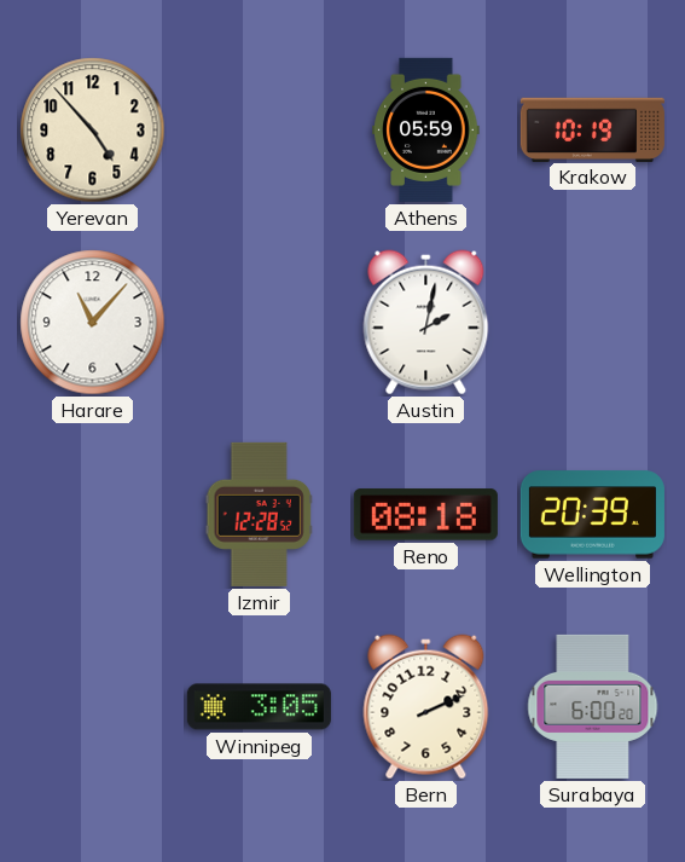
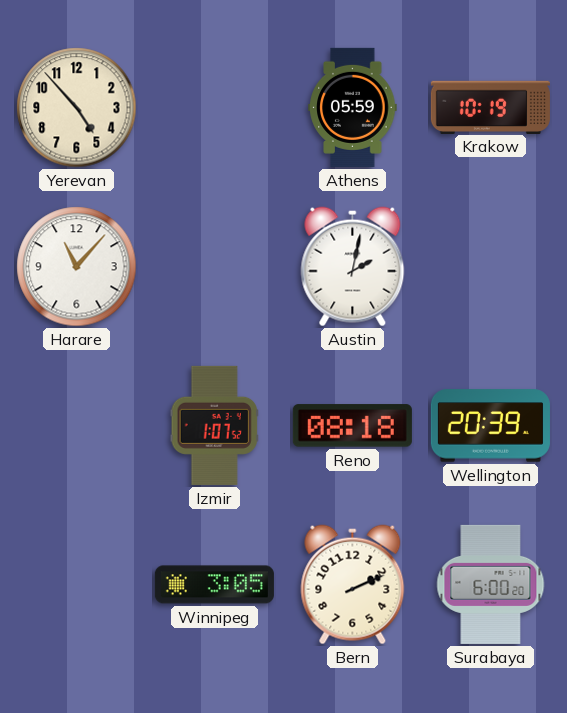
Izmir: 12:28 -> 1:07
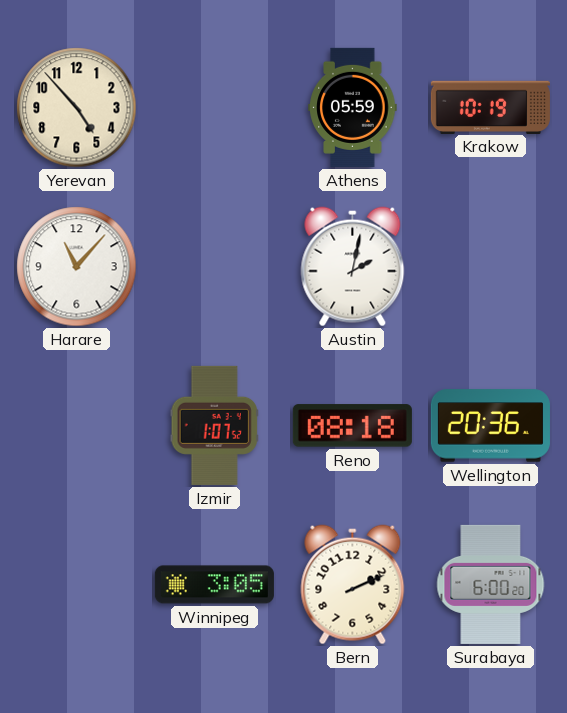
Wellington: 20:39 -> 20:36
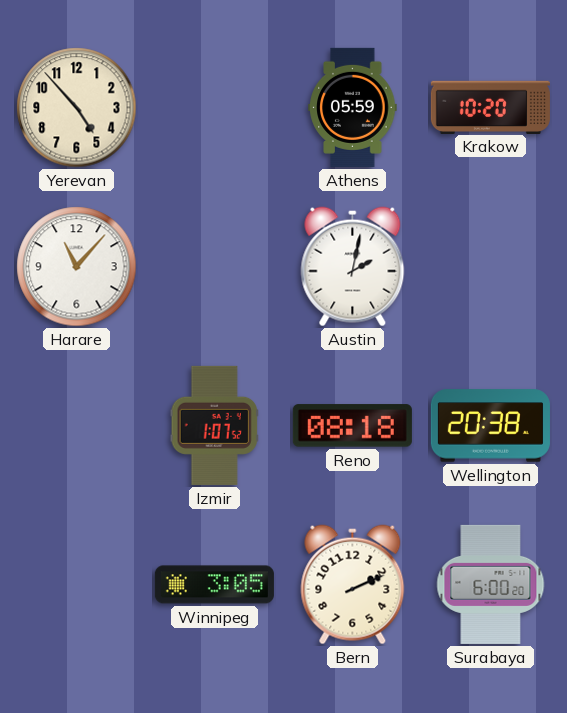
Krakow: 10:19 -> 10:20
Wellington: 20:36 -> 20:38
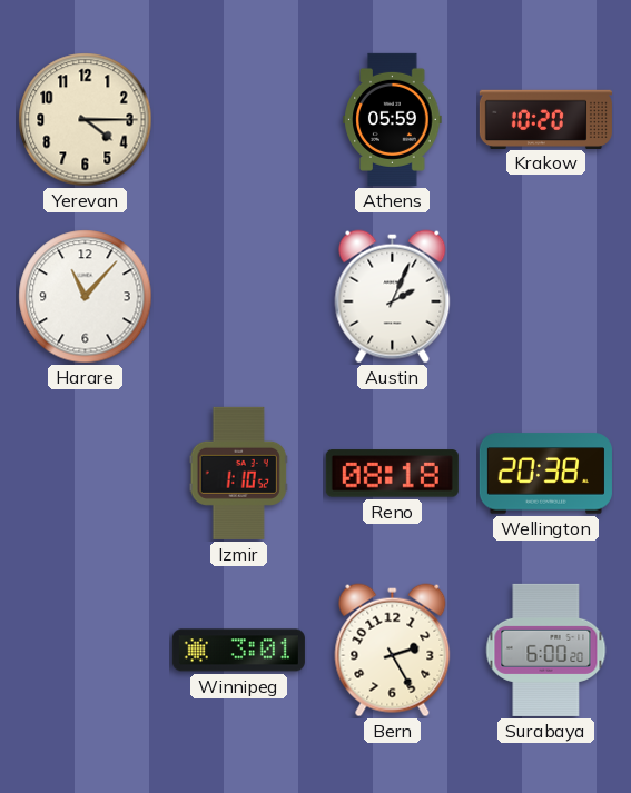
Yerevan: 4:53 -> 4:15
Austin: 2:02 -> 2:04
Izmir: 1:07 -> 1:10
Winnipeg: 3:05 -> 3:01
Bern: 2:11 -> 2:25
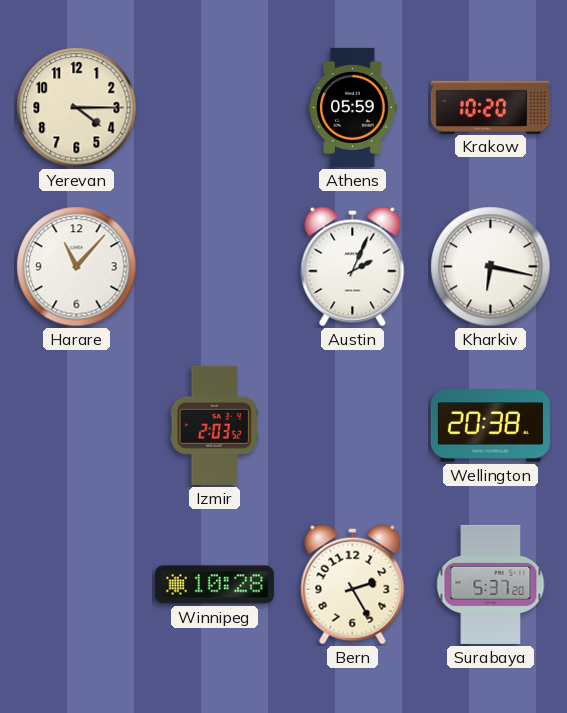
Kharkiv: none -> 6:17
Izmir: 1:10 -> 2:03
Reno: 08:18 -> none
Winnipeg: 3:01 -> 10:28
Surabaya: 6:00 -> 5:37
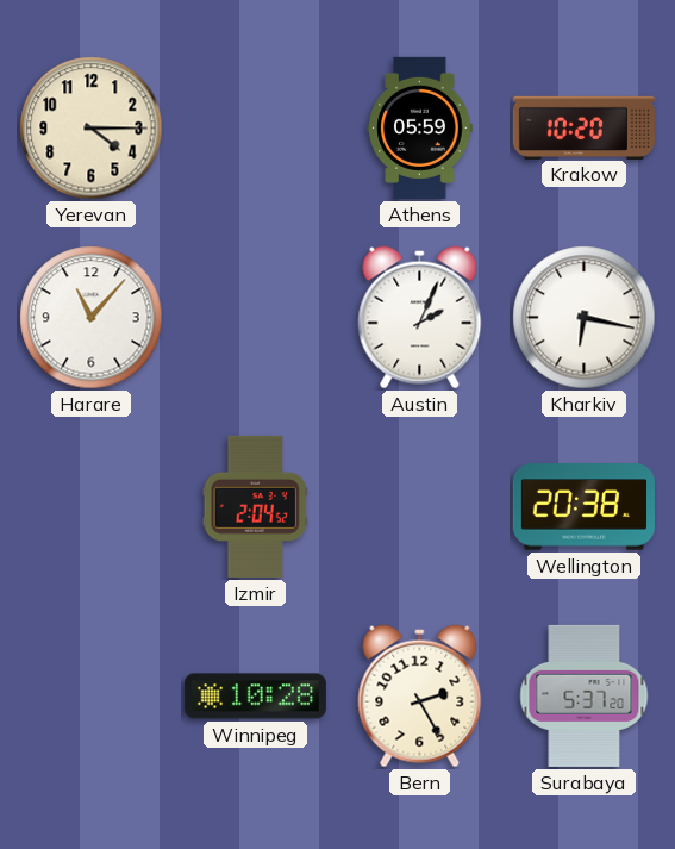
Izmir: 2:03 -> 2:04
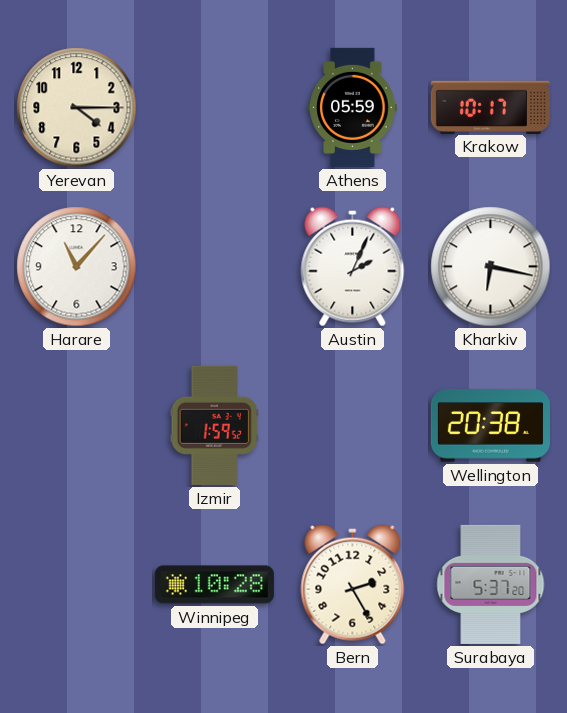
Krakow: 10:20 -> 10:17
Izmir: 2:04 -> 1:59
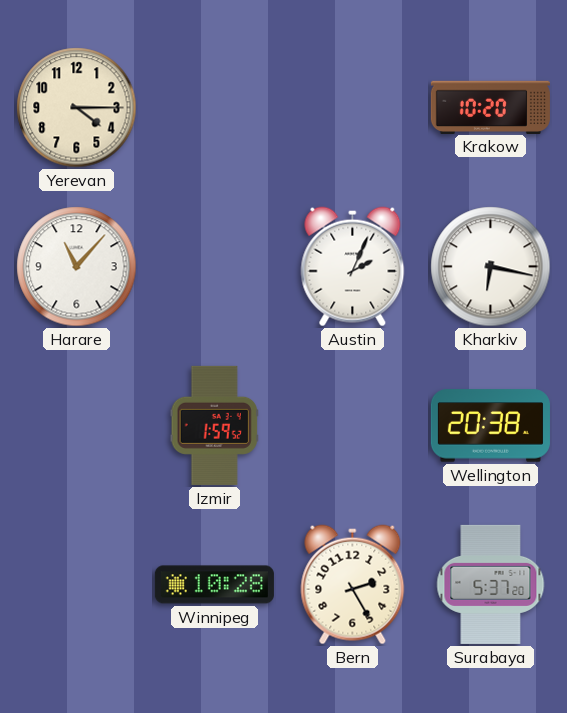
Athens: 05:59 -> none
Krakow: 10:17 -> 10:20
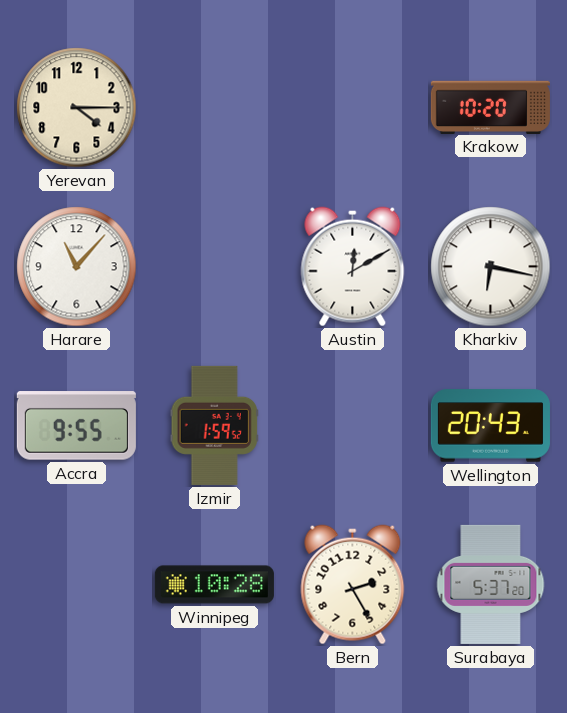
Austin: 2:04 -> 12:10
Accra: none -> 9:55
Wellington: 20:38 -> 20:43
